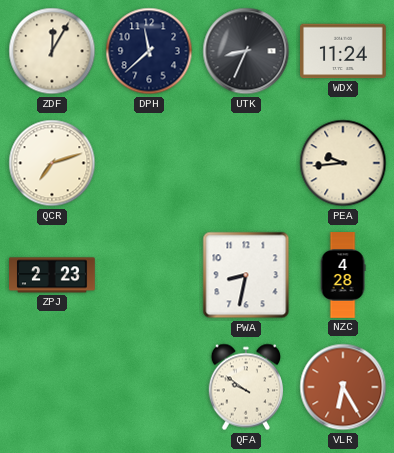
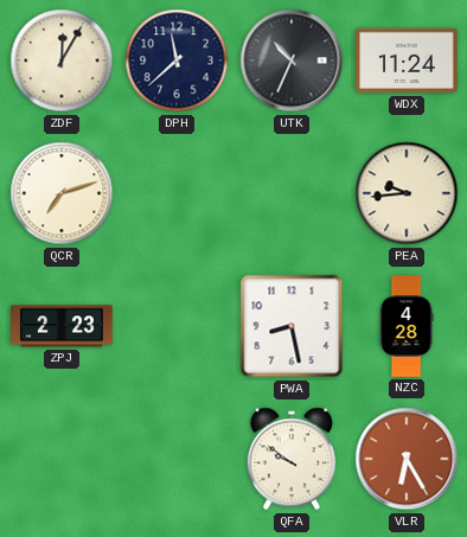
UTK: 8:34 -> 10:34
PWA: 8:32 -> 8:28
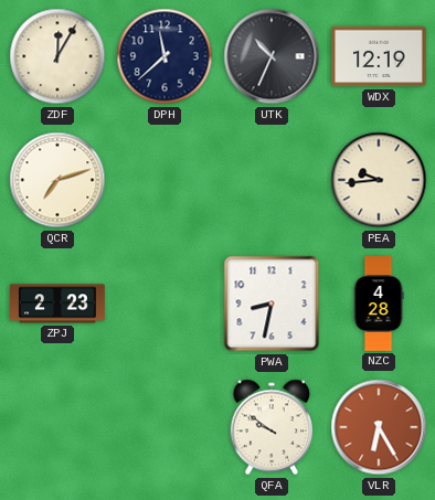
WDX: 11:24 -> 12:19
PWA: 8:28 -> 8:32
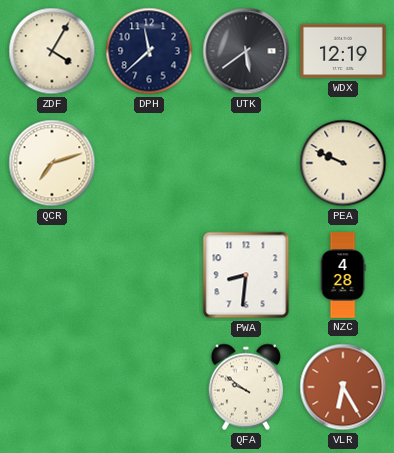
ZDF: 12:05 -> 4:05
UTK: 10:34 -> 5:39
PEA: 9:44 -> 9:49
ZPJ: 2:23 -> none
PWA: 8:32 -> 8:31
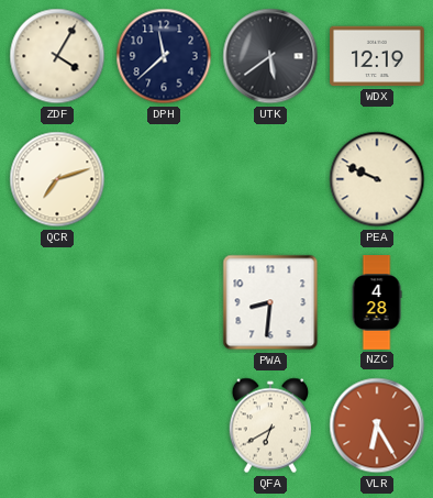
QFA: 9:51 -> 6:40
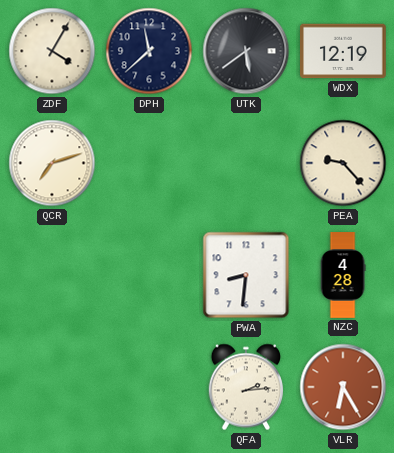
PEA: 9:49 -> 9:23
QFA: 6:40 -> 2:14
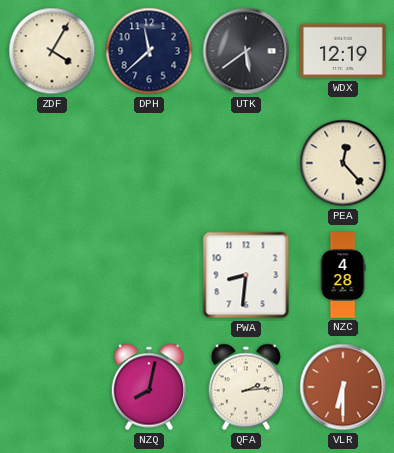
QCR: 7:12 -> none
PEA: 9:23 -> 12:23
NZQ: none -> 8:02
VLR: 6:25 -> 6:30
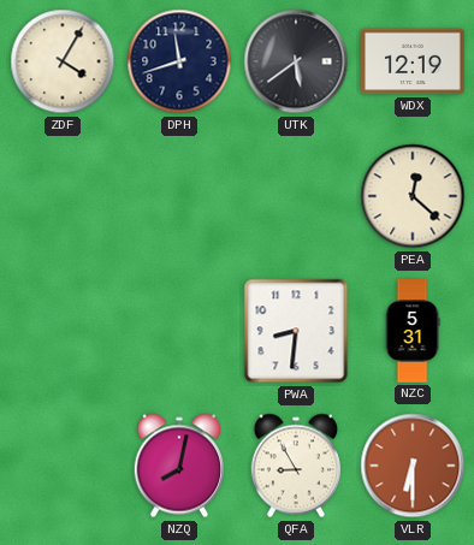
DPH: 11:38 -> 11:42
PEA: 12:23 -> 12:22
NZC: 4:28 -> 5:31
QFA: 2:14 -> 8:55
